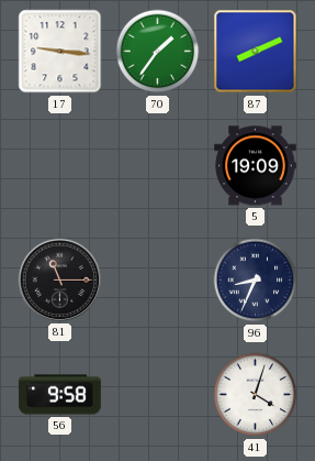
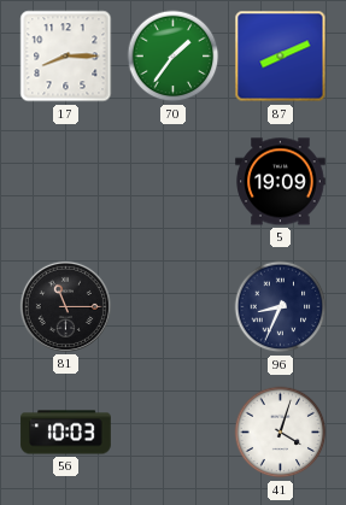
17: 9:16 -> 8:15
56: 9:58 -> 10:03
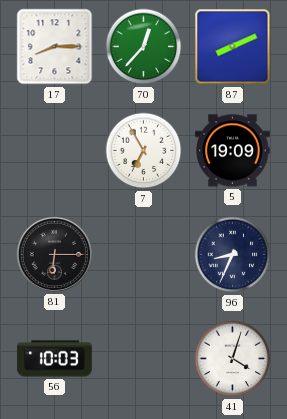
70: 1:36 -> 12:37
7: none -> 6:55
81: 11:15 -> 6:15
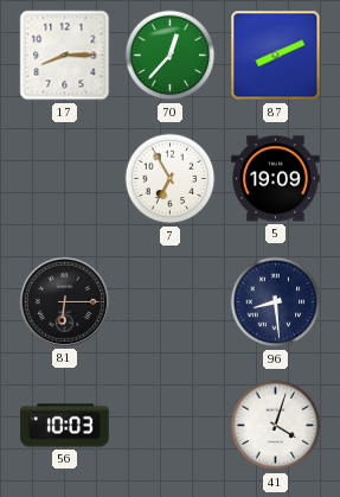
96: 8:34 -> 8:29
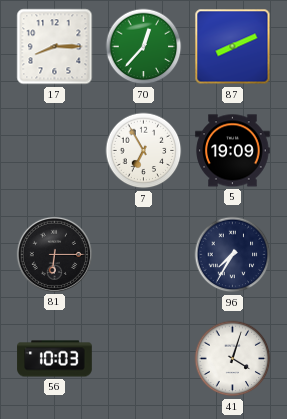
96: 8:29 -> 7:35
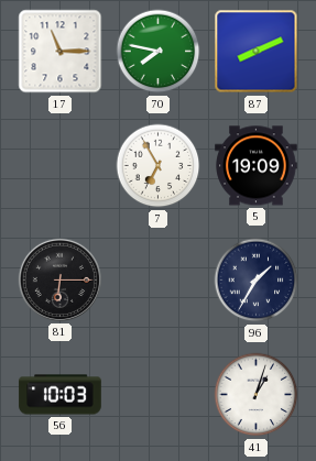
17: 8:15 -> 11:15
70: 12:37 -> 7:47
96: 7:35 -> 1:35
41: 4:03 -> 1:03
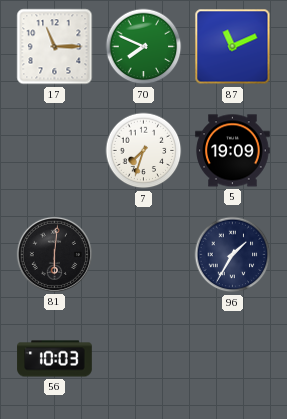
70: 7:47 -> 7:49
87: 8:11 -> 11:11
7: 6:55 -> 7:33
81: 6:15 -> 6:01
41: 1:03 -> none
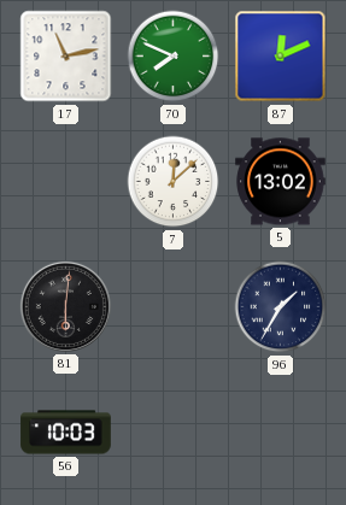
17: 11:15 -> 11:13
87: 11:11 -> 12:11
7: 7:33 -> 12:08
5: 19:09 -> 13:02
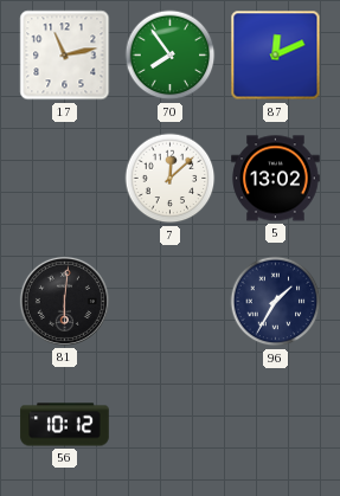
70: 7:49 -> 7:54
56: 10:03 -> 10:12
